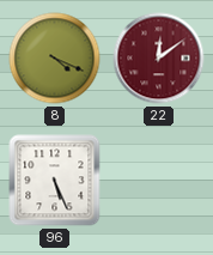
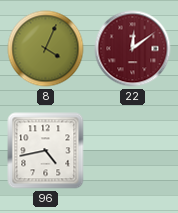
8: 4:19 -> 4:04
96: 5:26 -> 4:43
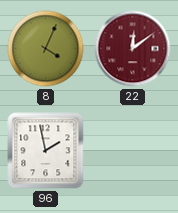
96: 4:43 -> 1:58
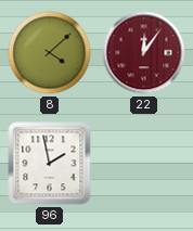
8: 4:04 -> 4:08
22: 12:09 -> 12:06
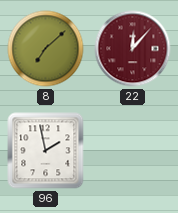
8: 4:08 -> 7:08
22: 12:06 -> 12:07
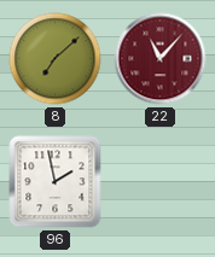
22: 12:07 -> 11:07
